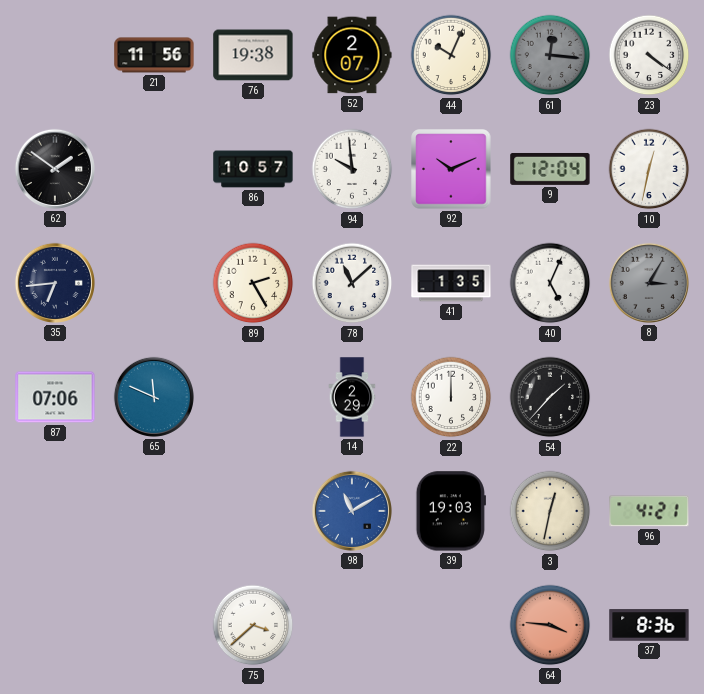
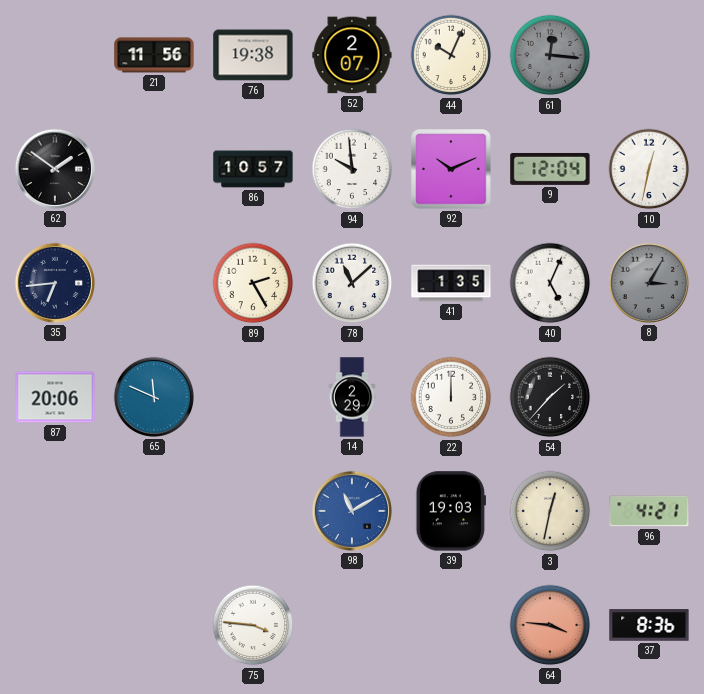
23: 4:21 -> none
87: 07:06 -> 20:06
75: 3:38 -> 3:46
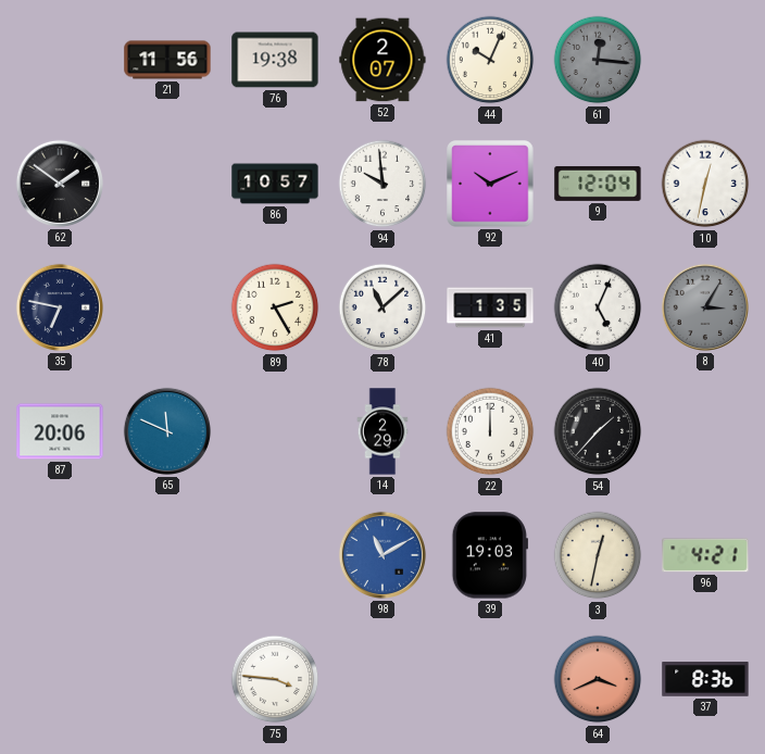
35: 6:44 -> 6:47
64: 3:46 -> 3:41
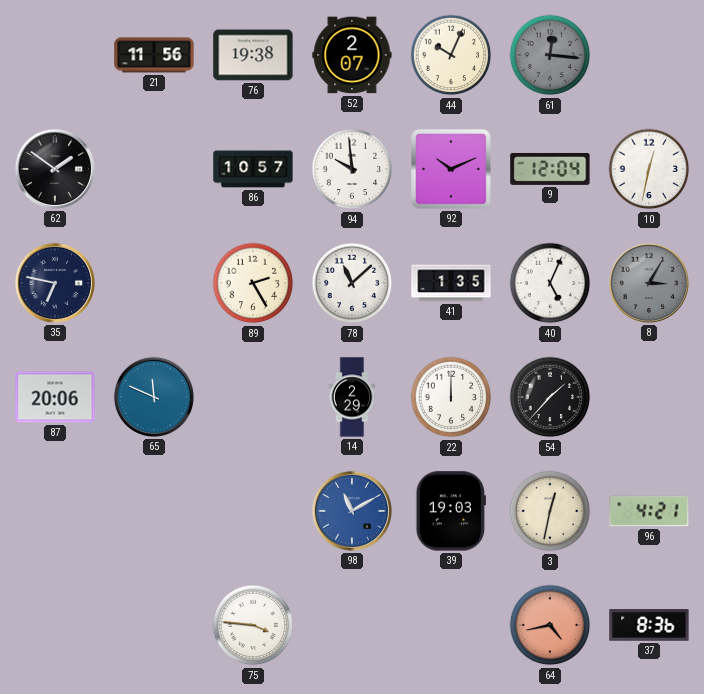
64: 3:41 -> 4:43
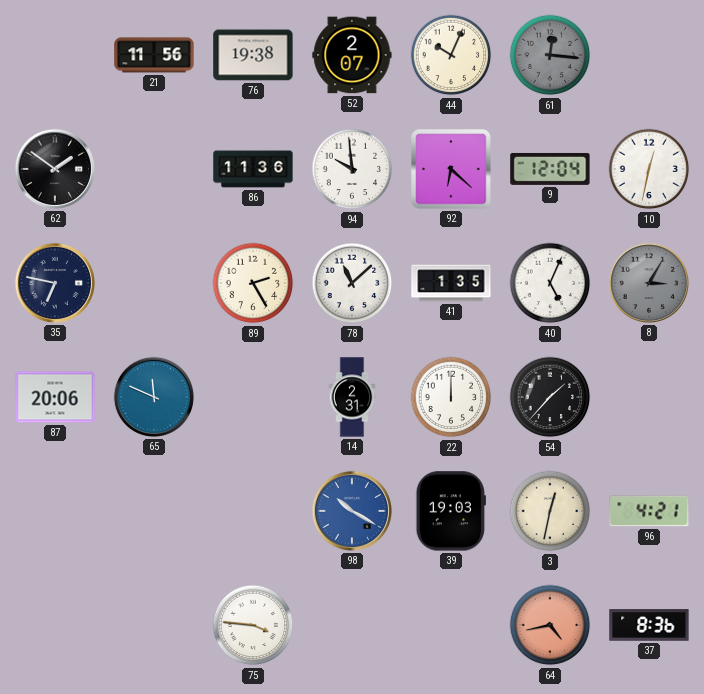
86: 10:57 -> 11:36
92: 10:11 -> 6:22
14: 2:29 -> 2:31
98: 11:10 -> 10:20
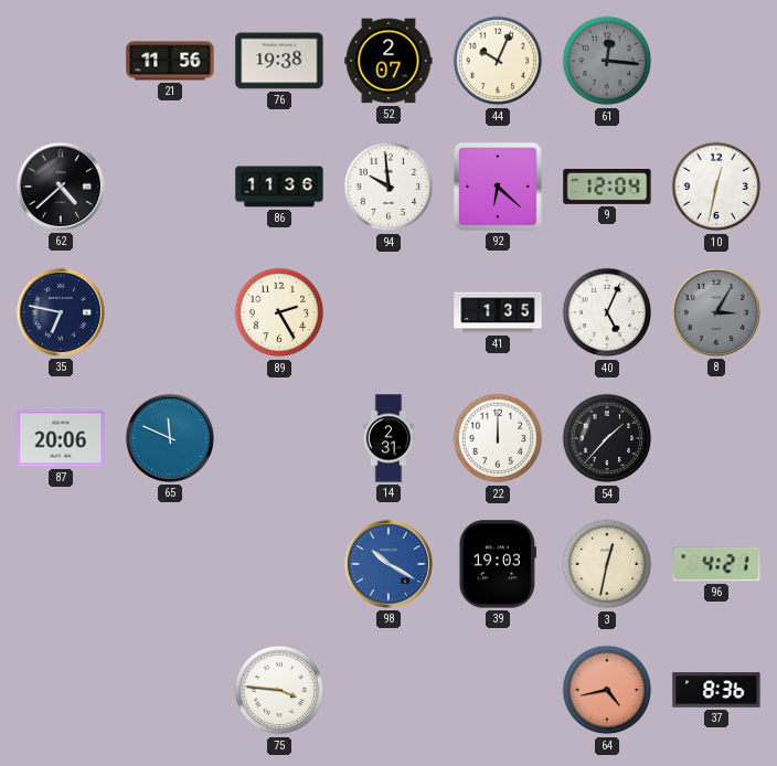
62: 1:51 -> 4:38
78: 11:08 -> none
